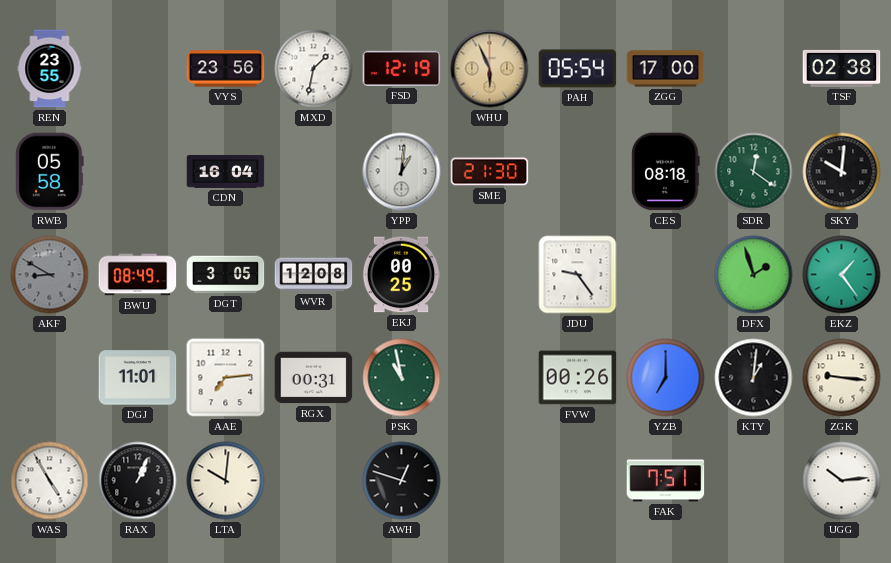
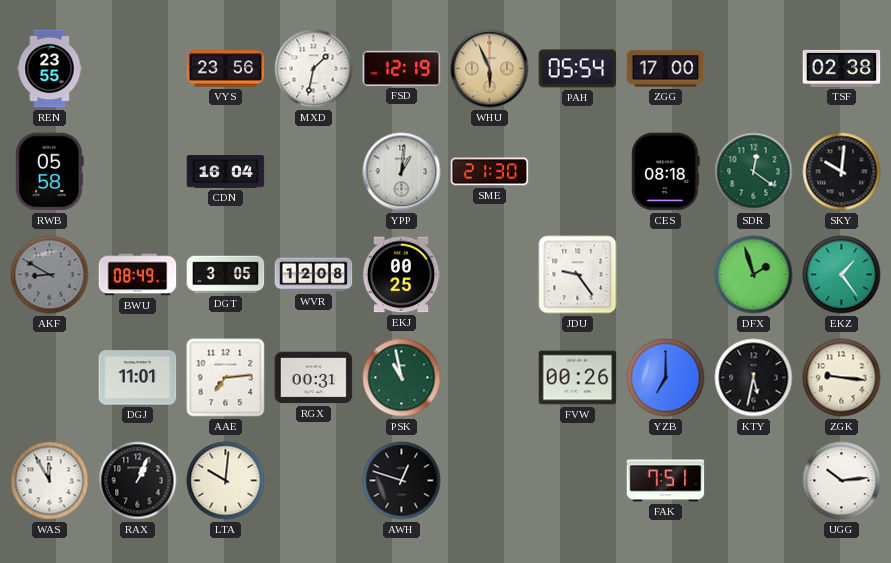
KTY: 1:01 -> 5:32
WAS: 4:55 -> 11:55
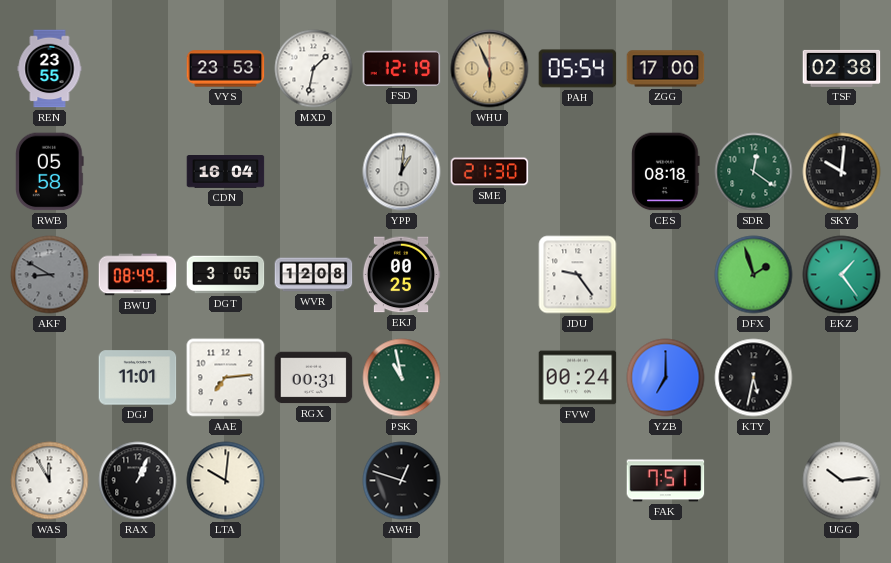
VYS: 23:56 -> 23:53
FVW: 00:26 -> 00:24
ZGK: 9:16 -> none
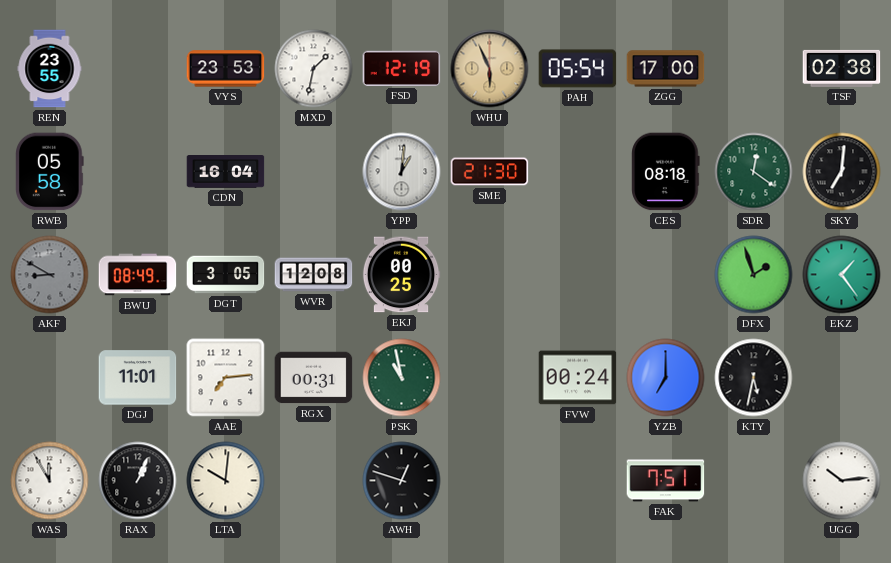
SKY: 10:01 -> 7:01
JDU: 9:24 -> none
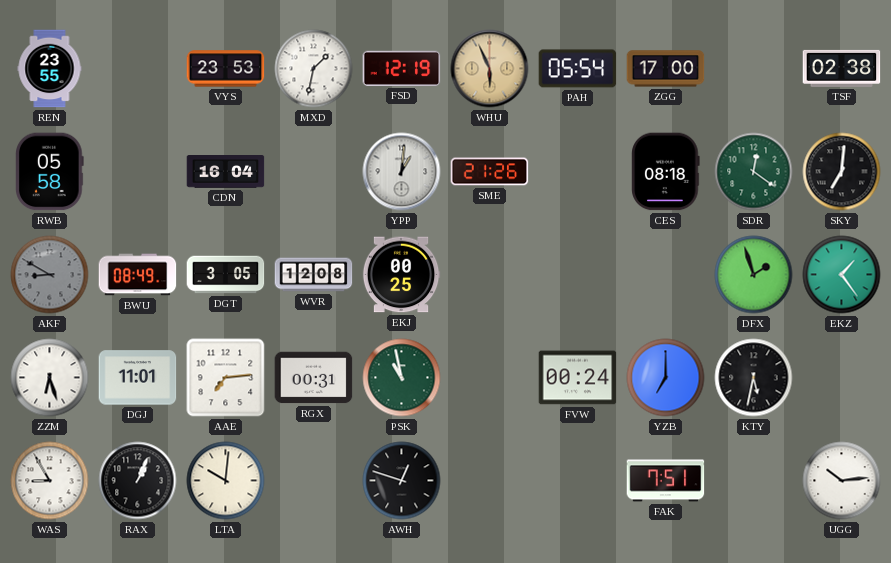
SME: 21:30 -> 21:26
ZZM: none -> 6:27
WAS: 11:55 -> 8:55
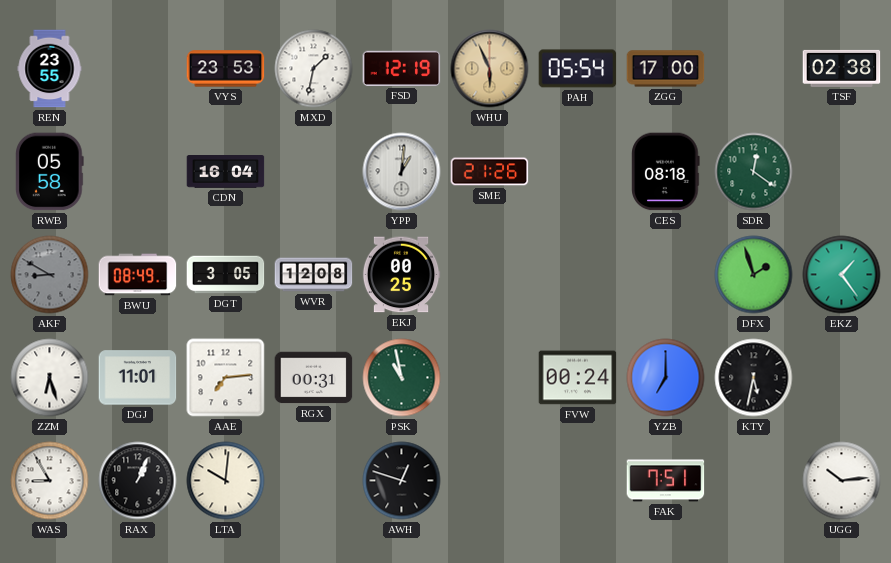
SKY: 7:01 -> none
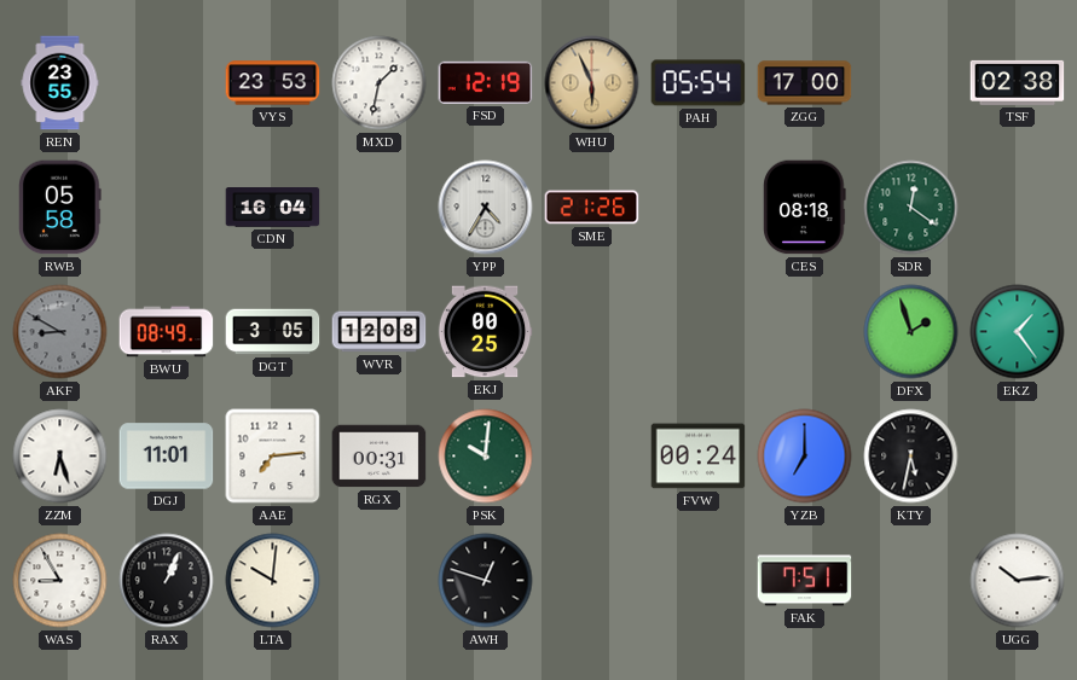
YPP: 1:01 -> 4:35
PSK: 10:58 -> 10:01
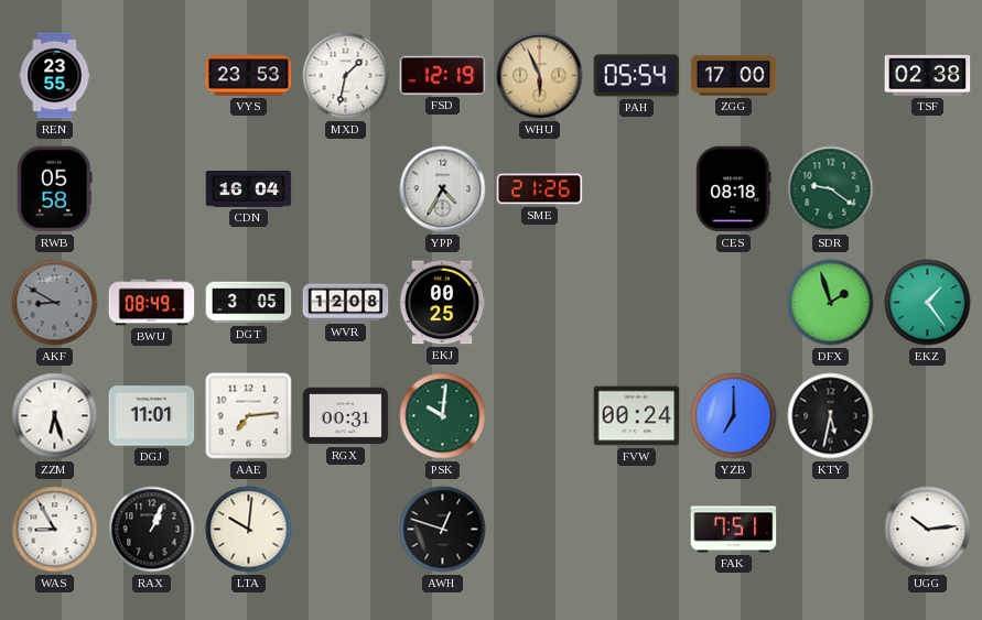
SDR: 12:21 -> 9:21
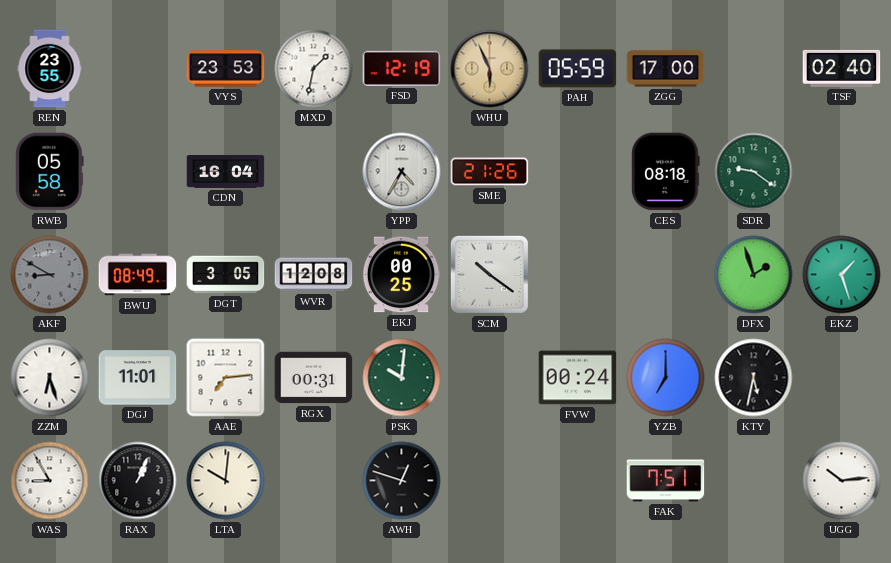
PAH: 05:54 -> 05:59
TSF: 02:38 -> 02:40
SCM: none -> 10:21
EKZ: 1:24 -> 1:27
